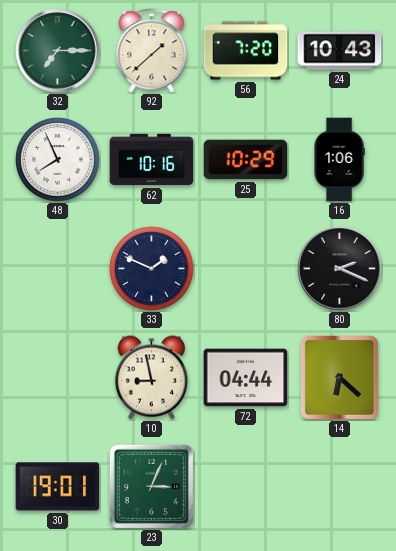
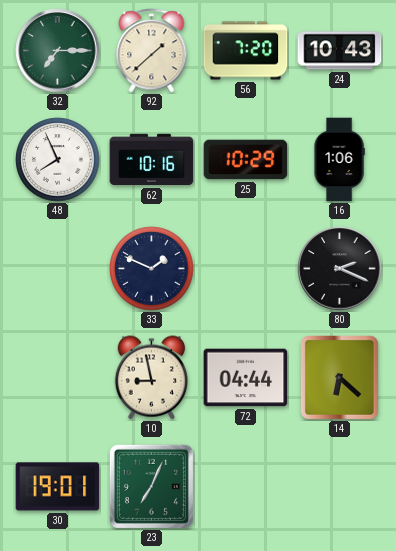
23: 3:04 -> 7:04
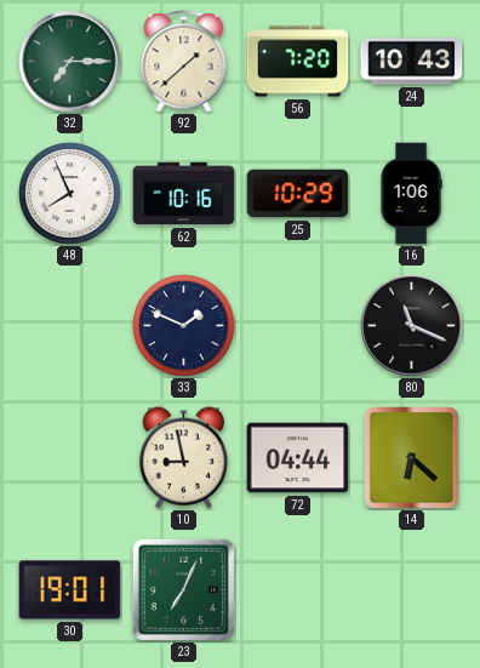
80: 2:19 -> 11:19
